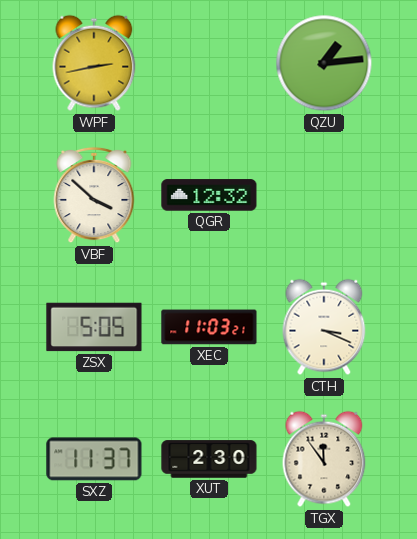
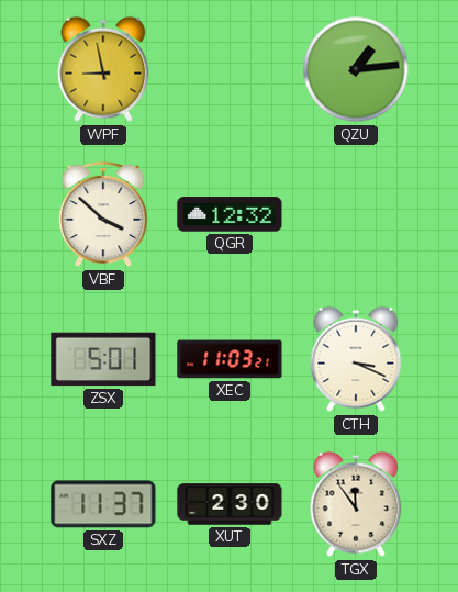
WPF: 2:43 -> 8:58
ZSX: 5:05 -> 5:01
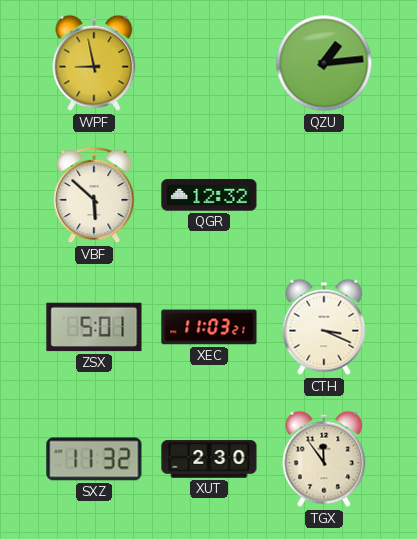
VBF: 3:52 -> 5:52
SXZ: 11:37 -> 11:32
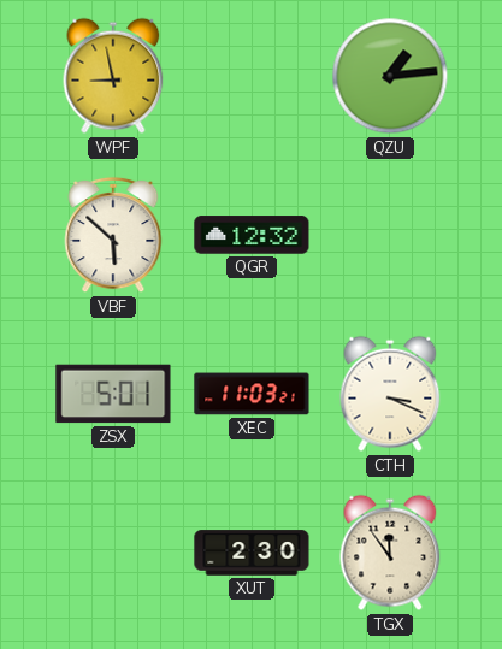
SXZ: 11:32 -> none
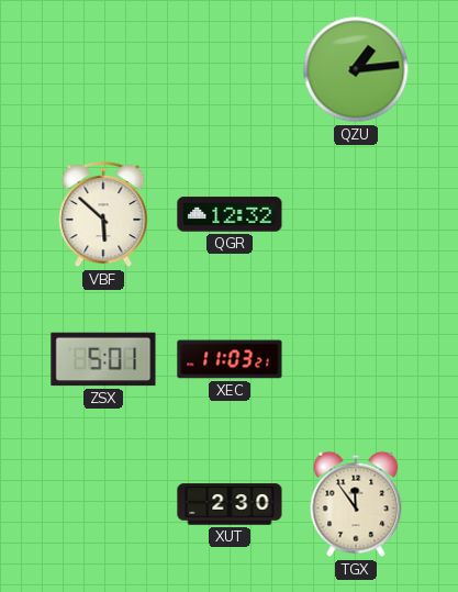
WPF: 8:58 -> none
CTH: 3:19 -> none
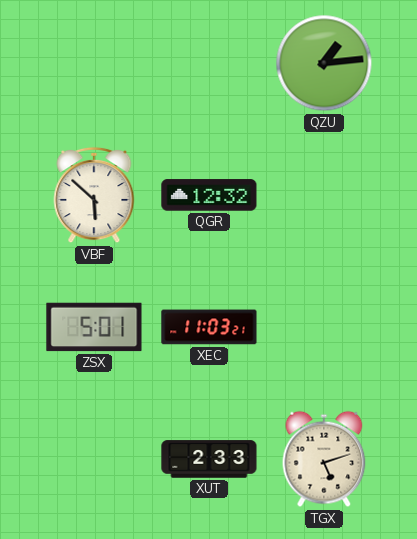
XUT: 2:30 -> 2:33
TGX: 11:54 -> 5:12
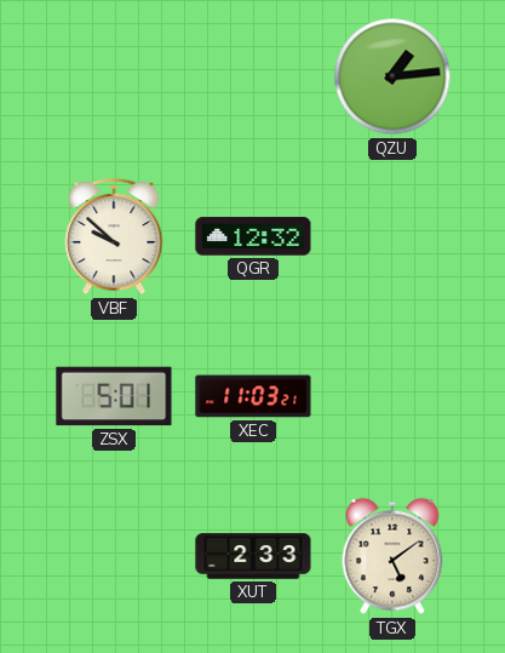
VBF: 5:52 -> 9:52
TGX: 5:12 -> 5:09
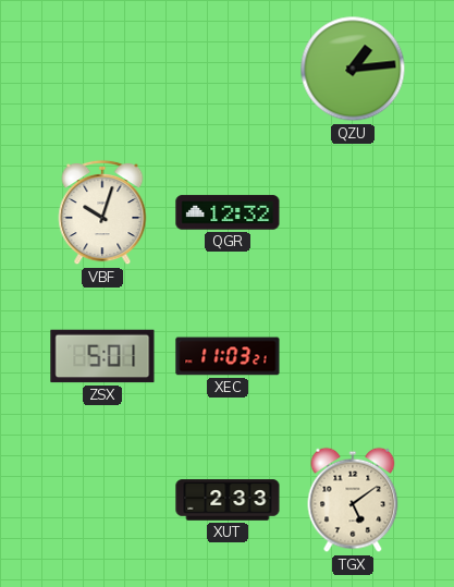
VBF: 9:52 -> 10:03
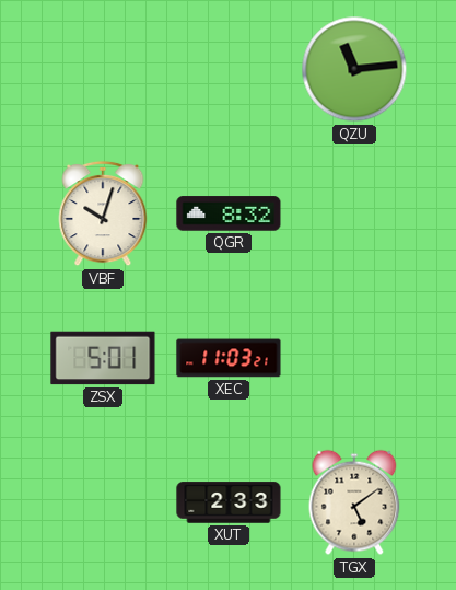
QZU: 1:14 -> 11:14
QGR: 12:32 -> 8:32
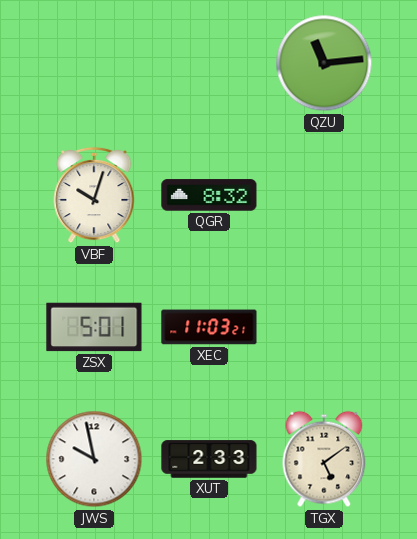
JWS: none -> 9:58
